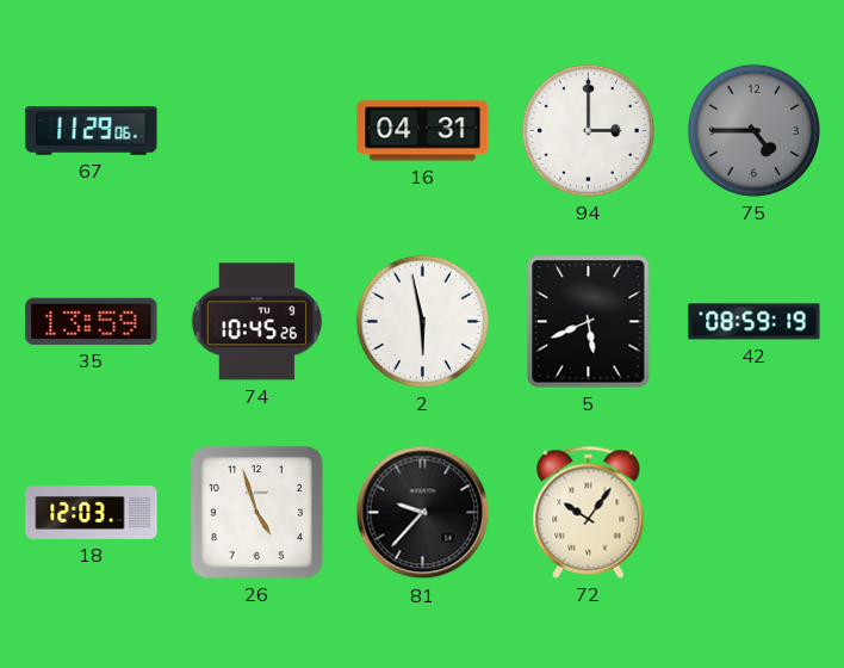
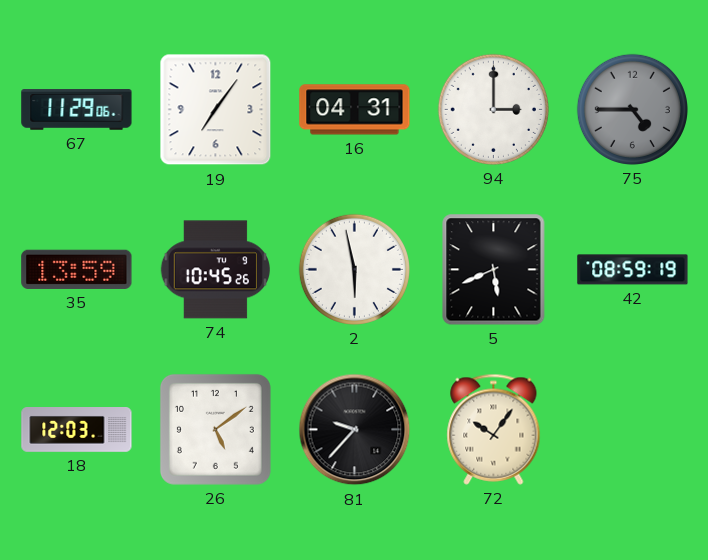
19: none -> 7:06
26: 4:57 -> 5:09
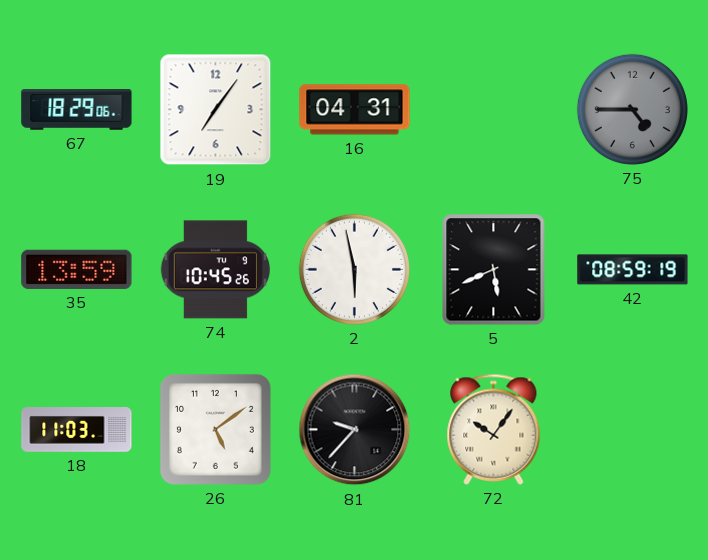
67: 11:29 -> 18:29
94: 3:00 -> none
18: 12:03 -> 11:03
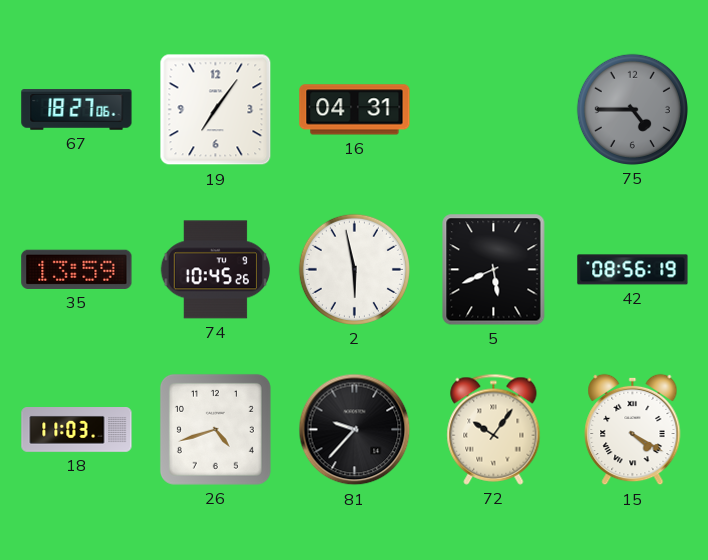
67: 18:29 -> 18:27
42: 08:59 -> 08:56
26: 5:09 -> 4:42
15: none -> 4:20
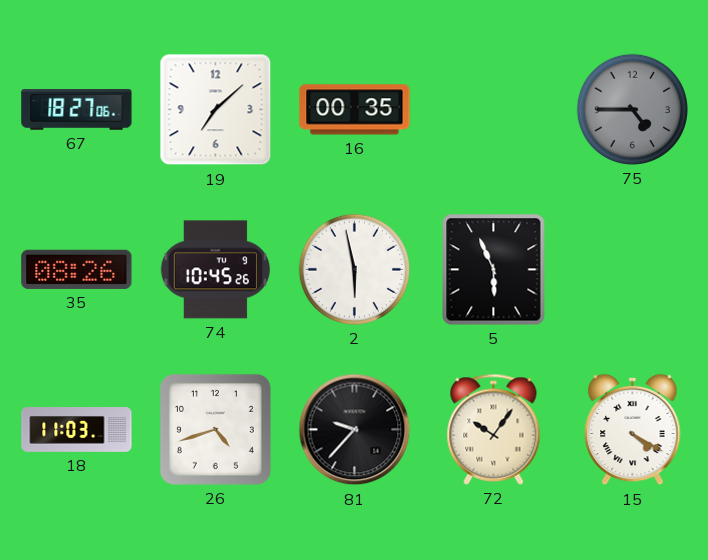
19: 7:06 -> 7:08
16: 04:31 -> 00:35
35: 13:59 -> 08:26
5: 5:41 -> 5:56
42: 08:56 -> none
